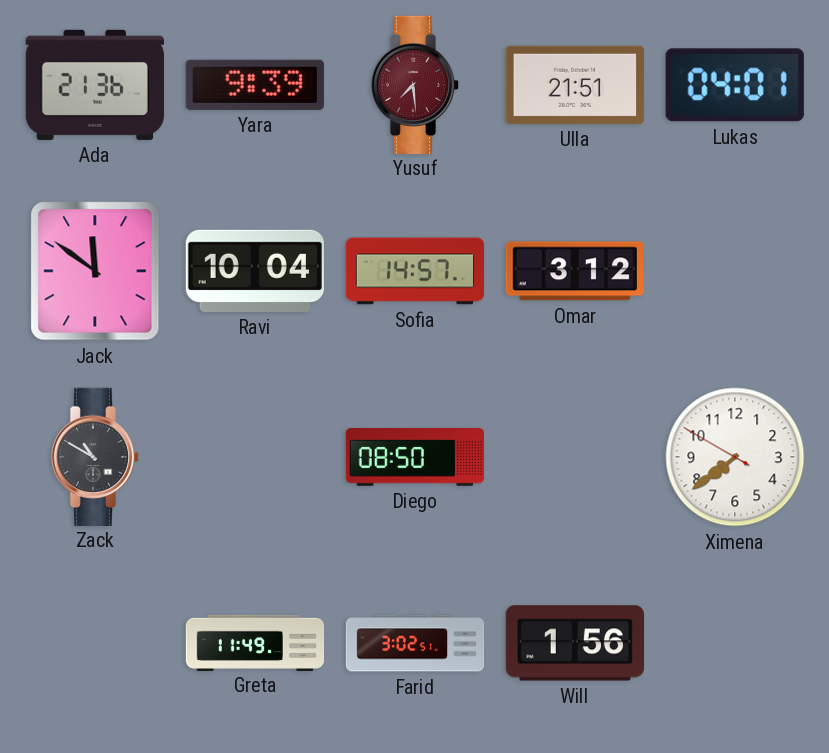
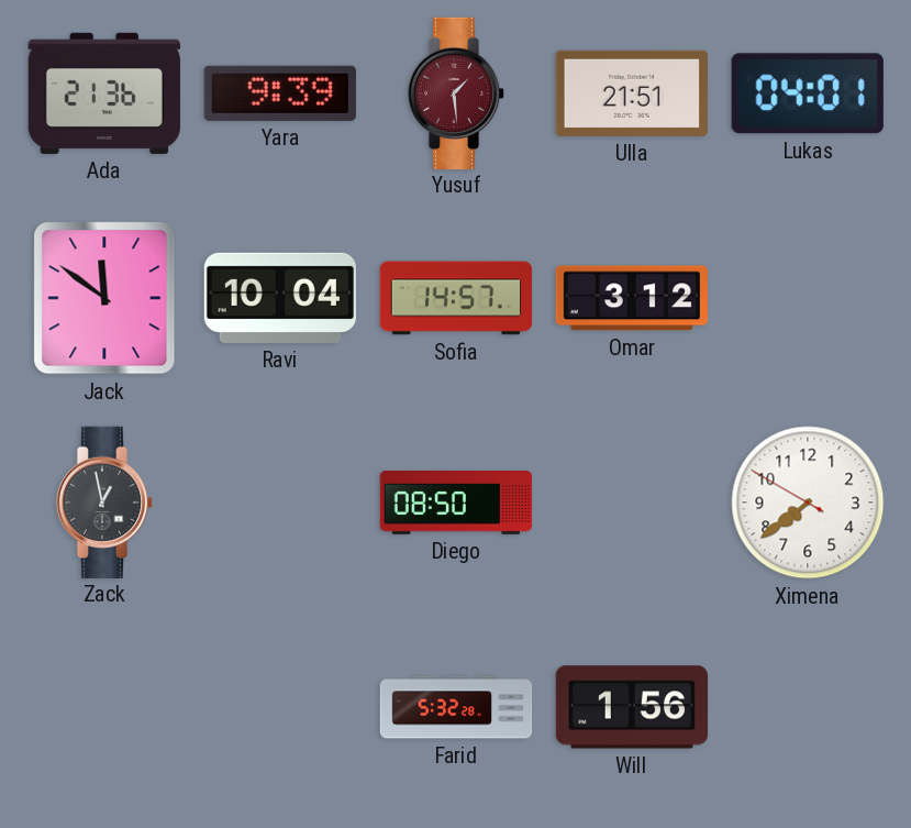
Yusuf: 7:29 -> 1:29
Zack: 10:50 -> 12:58
Greta: 11:49 -> none
Farid: 3:02 -> 5:32
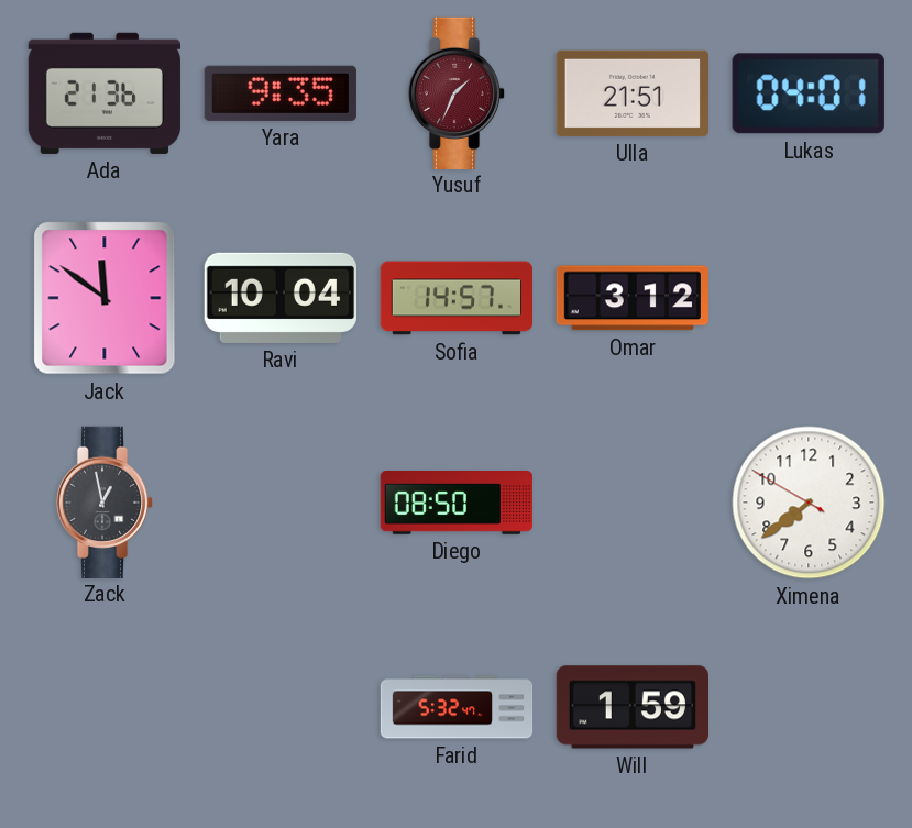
Yara: 9:39 -> 9:35
Yusuf: 1:29 -> 1:34
Farid: 5:32:28 -> 5:32:47
Will: 1:56 -> 1:59
